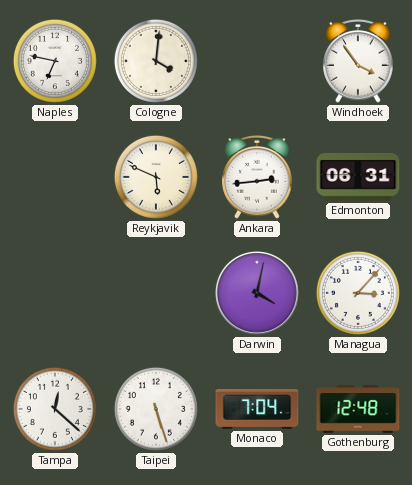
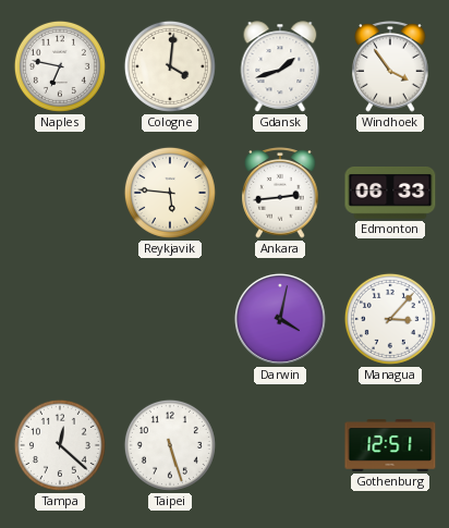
Gdansk: none -> 1:42
Reykjavik: 5:49 -> 5:46
Edmonton: 06:31 -> 06:33
Monaco: 7:04 -> none
Gothenburg: 12:48 -> 12:51
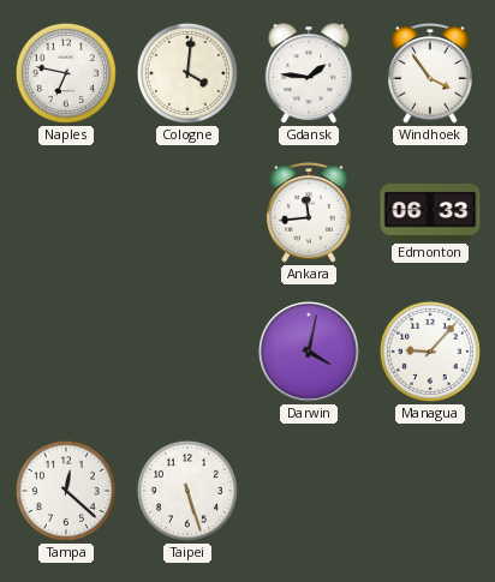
Gdansk: 1:42 -> 1:46
Reykjavik: 5:46 -> none
Ankara: 2:44 -> 11:44
Managua: 3:07 -> 9:07
Gothenburg: 12:51 -> none
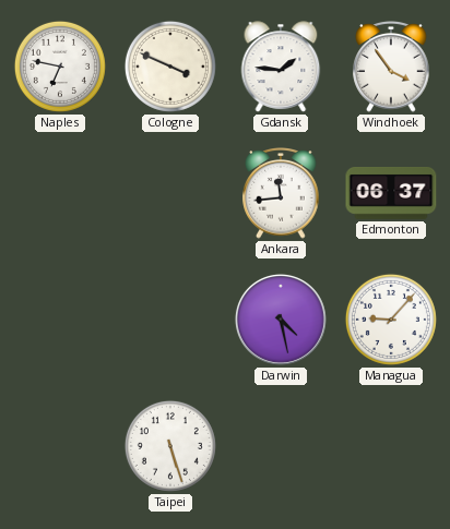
Cologne: 4:01 -> 3:49
Edmonton: 06:33 -> 06:37
Darwin: 4:02 -> 4:28
Tampa: 12:22 -> none
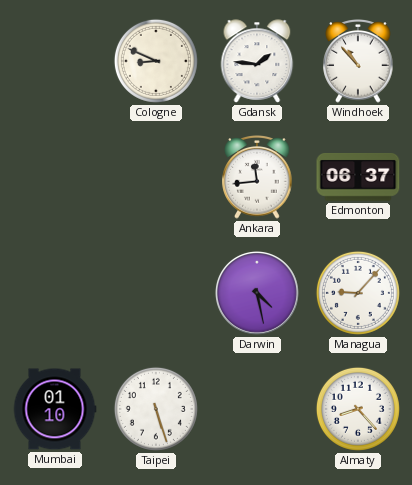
Naples: 6:47 -> none
Cologne: 3:49 -> 8:49
Windhoek: 3:54 -> 10:53
Mumbai: none -> 01:10
Almaty: none -> 8:23
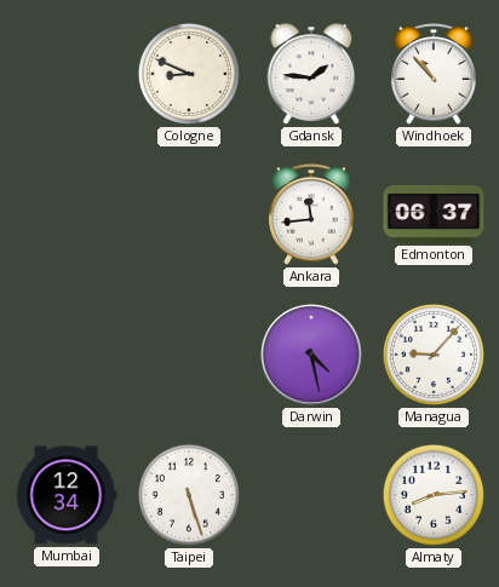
Mumbai: 01:10 -> 12:34
Almaty: 8:23 -> 8:14
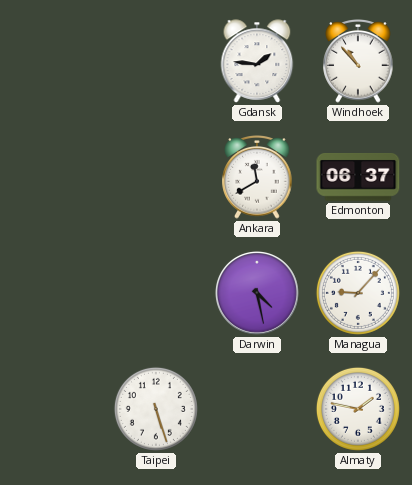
Cologne: 8:49 -> none
Ankara: 11:44 -> 11:40
Mumbai: 12:34 -> none
Almaty: 8:14 -> 1:47
